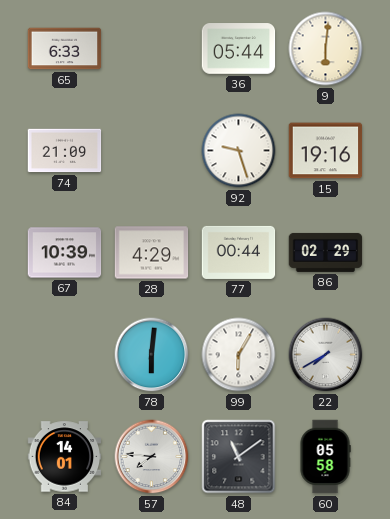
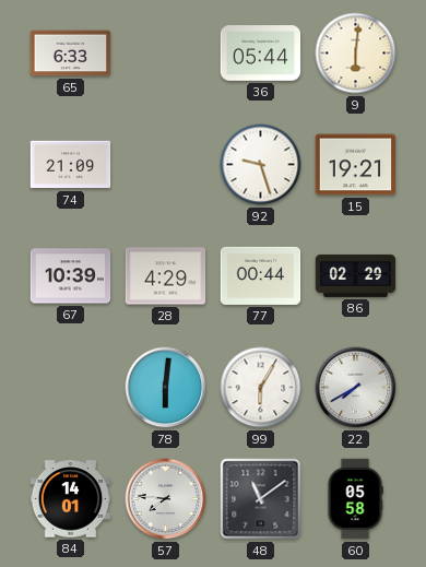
15: 19:16 -> 19:21
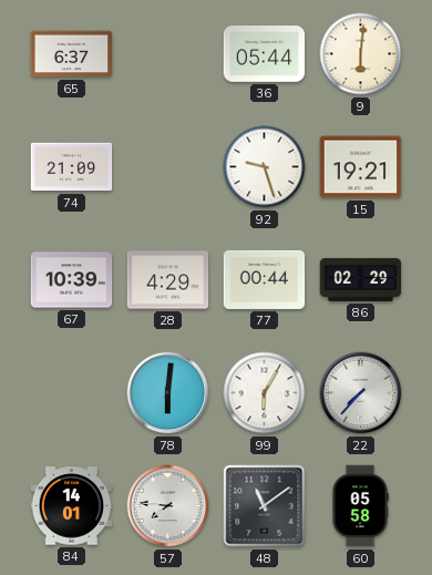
65: 6:33 -> 6:37
22: 7:40 -> 7:37
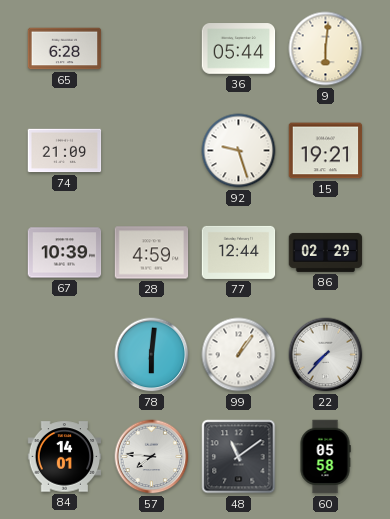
65: 6:37 -> 6:28
28: 4:29 -> 4:59
77: 00:44 -> 12:44
99: 6:05 -> 1:06
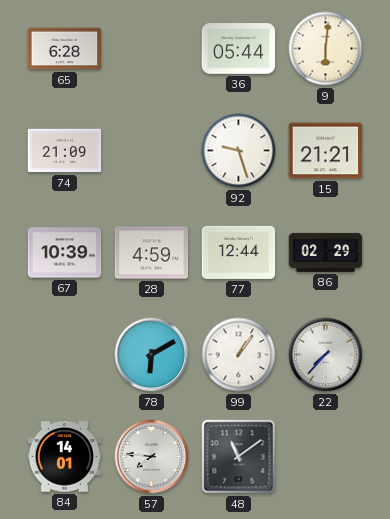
15: 19:21 -> 21:21
78: 6:01 -> 6:10
60: 05:58 -> none
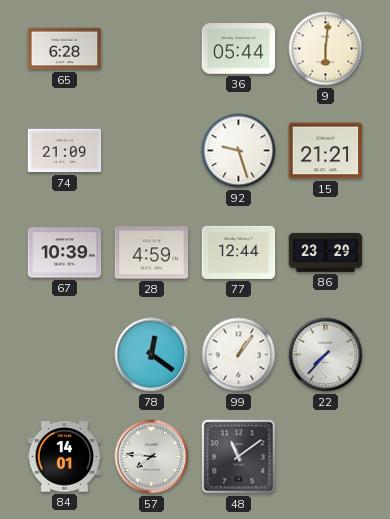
86: 02:29 -> 23:29
78: 6:10 -> 12:21
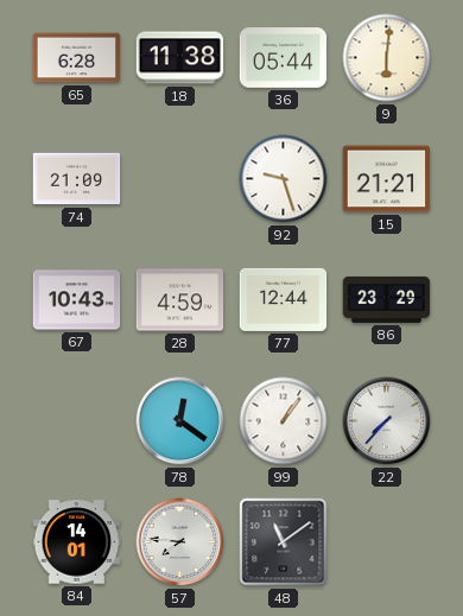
18: none -> 11:38
67: 10:39 -> 10:43
